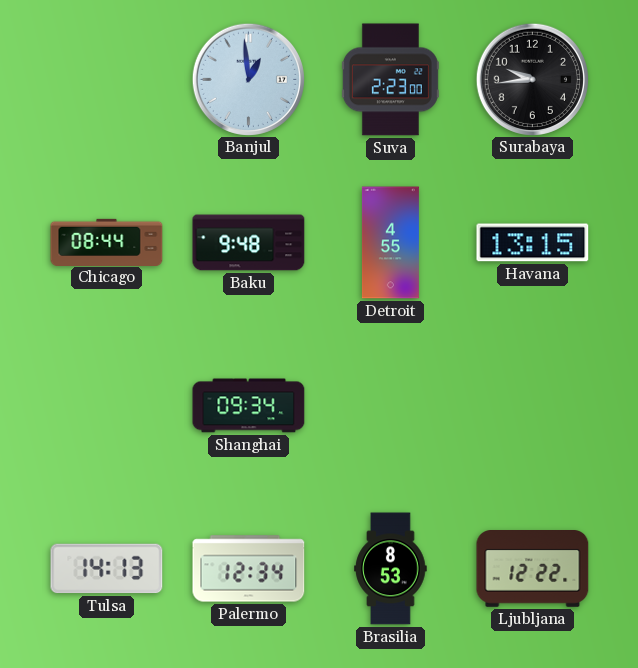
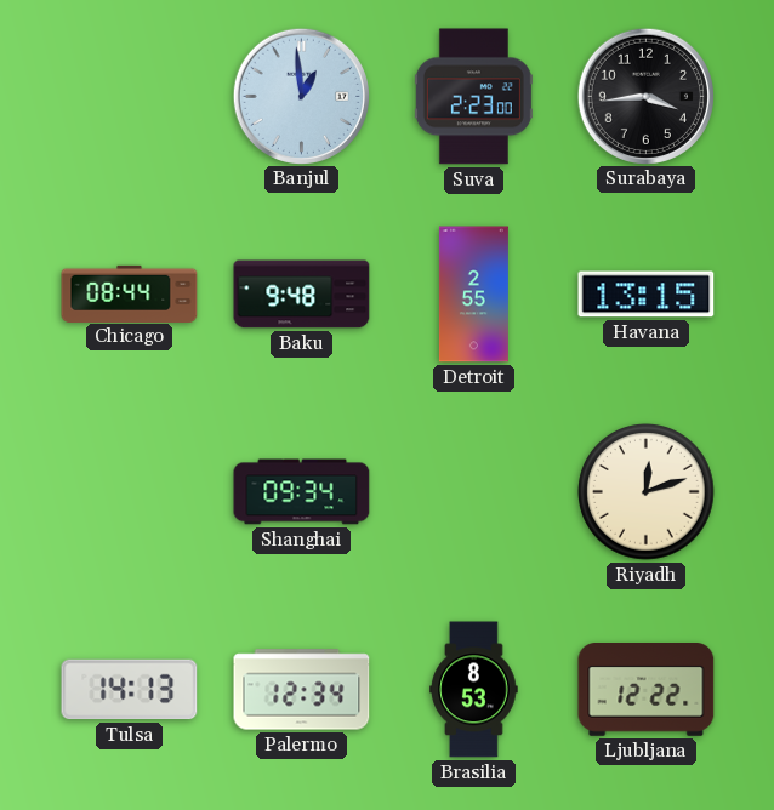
Surabaya: 9:44 -> 3:44
Detroit: 4:55 -> 2:55
Riyadh: none -> 12:12
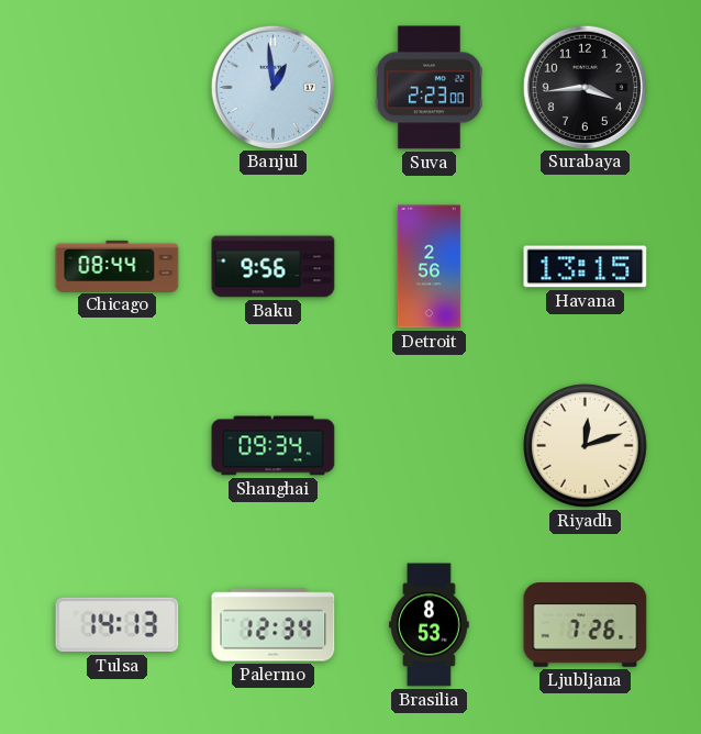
Baku: 9:48 -> 9:56
Detroit: 2:55 -> 2:56
Ljubljana: 12:22 -> 7:26
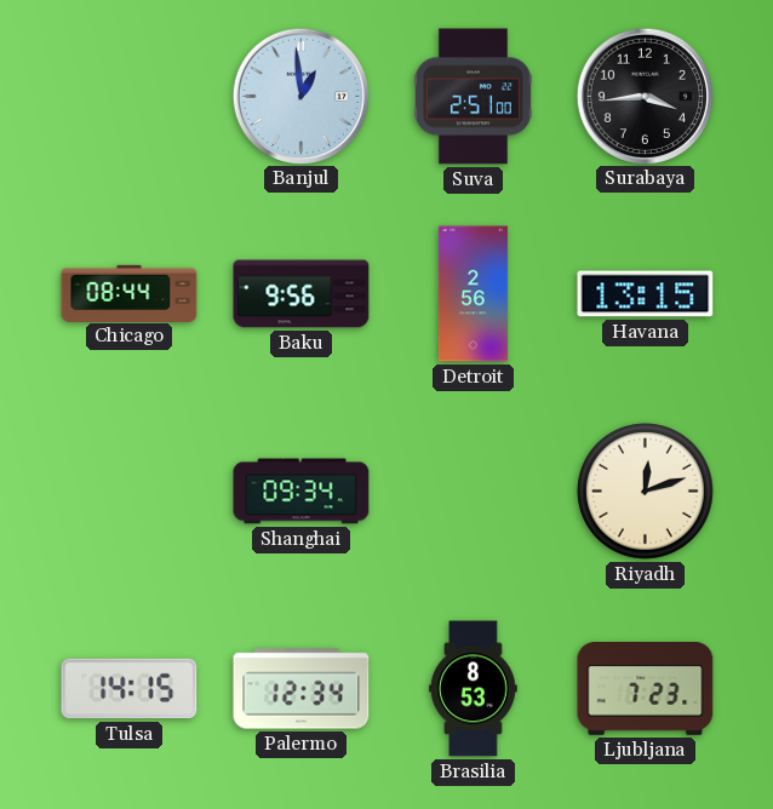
Suva: 2:23 -> 2:51
Tulsa: 14:13 -> 14:15
Ljubljana: 7:26 -> 7:23
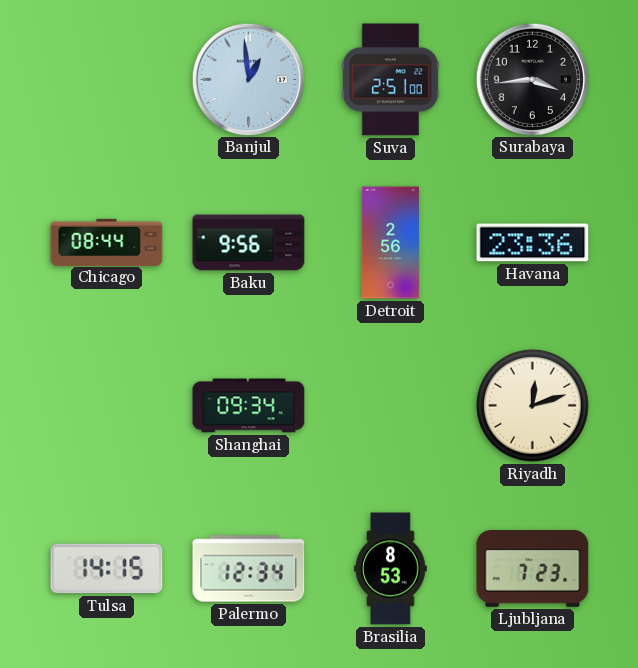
Havana: 13:15 -> 23:36
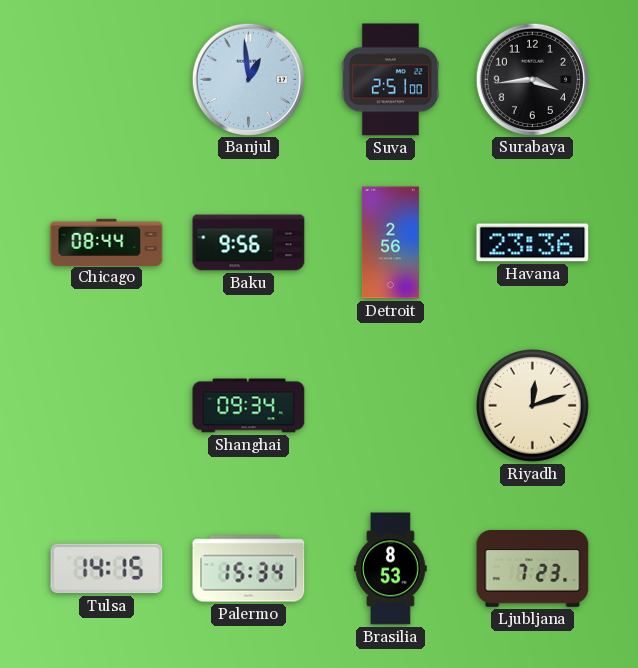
Palermo: 12:34 -> 15:34
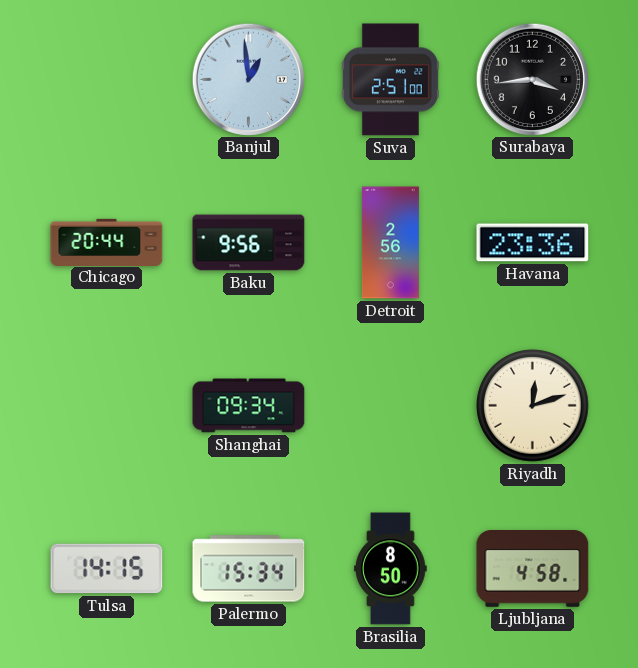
Chicago: 08:44 -> 20:44
Brasilia: 8:53 -> 8:50
Ljubljana: 7:23 -> 4:58
